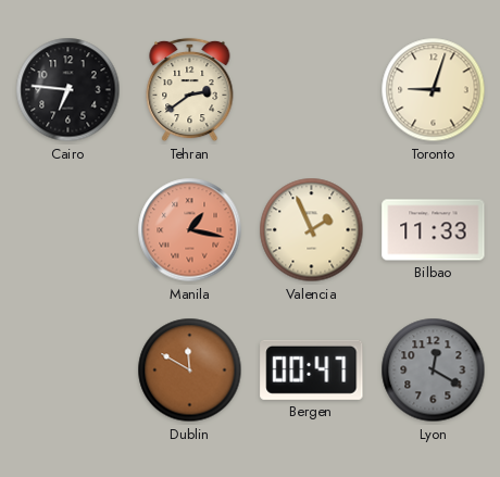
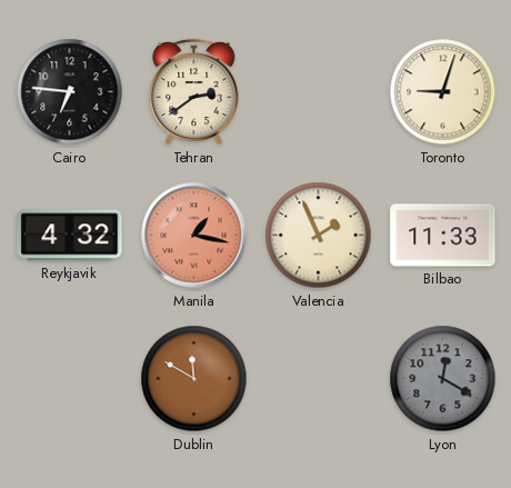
Reykjavik: none -> 4:32
Bergen: 00:47 -> none
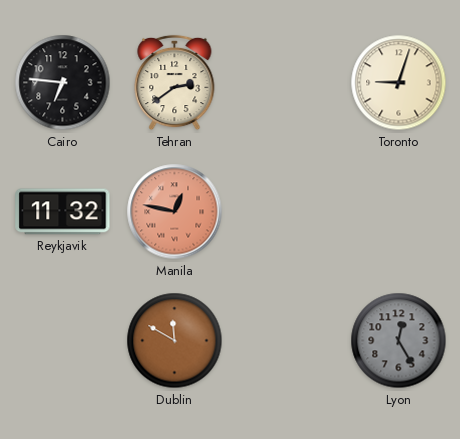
Reykjavik: 4:32 -> 11:32
Manila: 1:17 -> 12:47
Valencia: 1:56 -> none
Bilbao: 11:33 -> none
Lyon: 12:20 -> 12:25
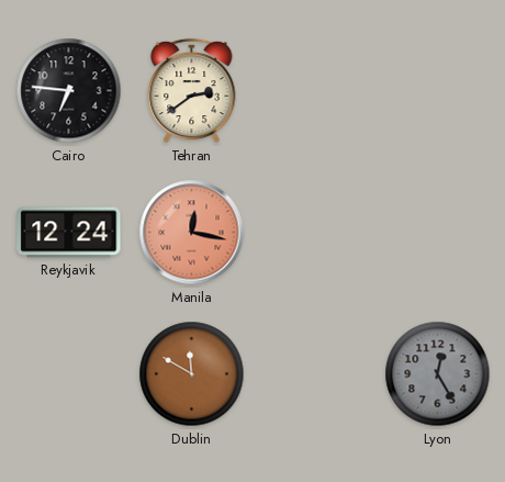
Toronto: 9:03 -> none
Reykjavik: 11:32 -> 12:24
Manila: 12:47 -> 12:17
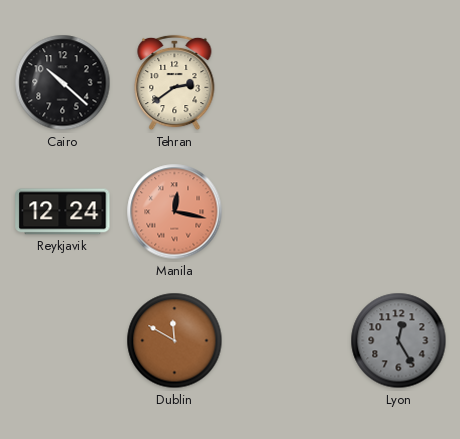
Cairo: 6:46 -> 10:22
